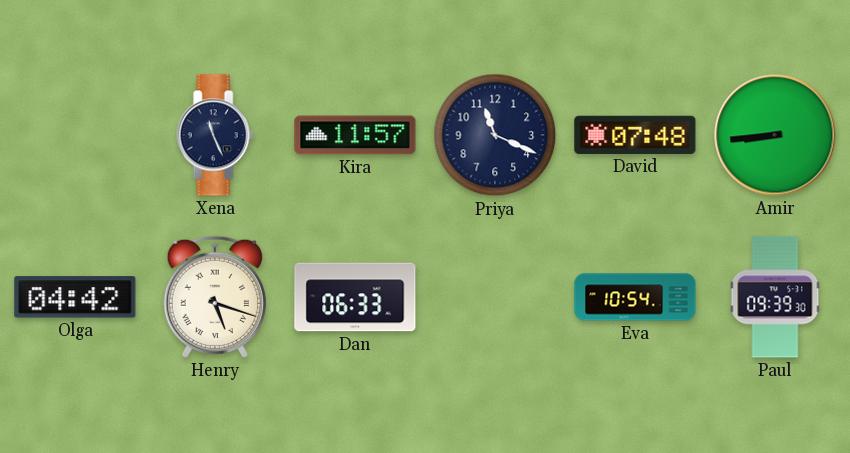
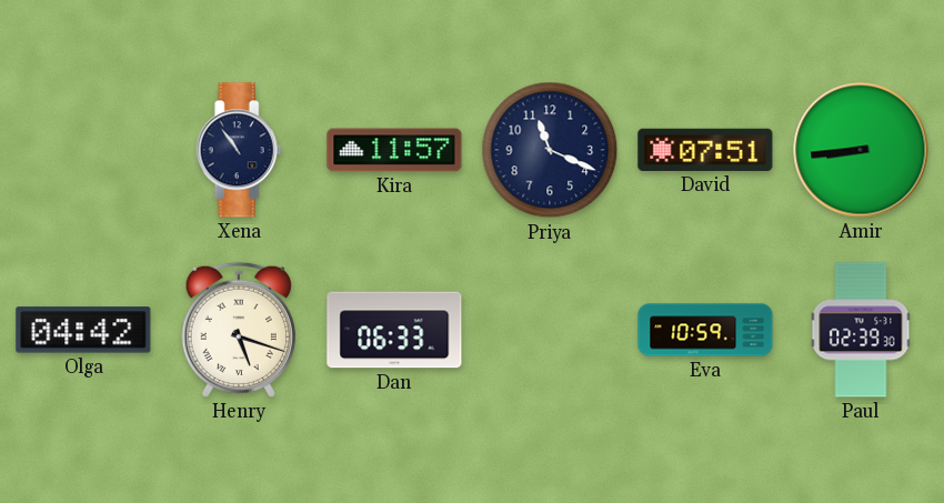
Xena: 11:26 -> 10:54
David: 07:48 -> 07:51
Eva: 10:54 -> 10:59
Paul: 09:39 -> 02:39
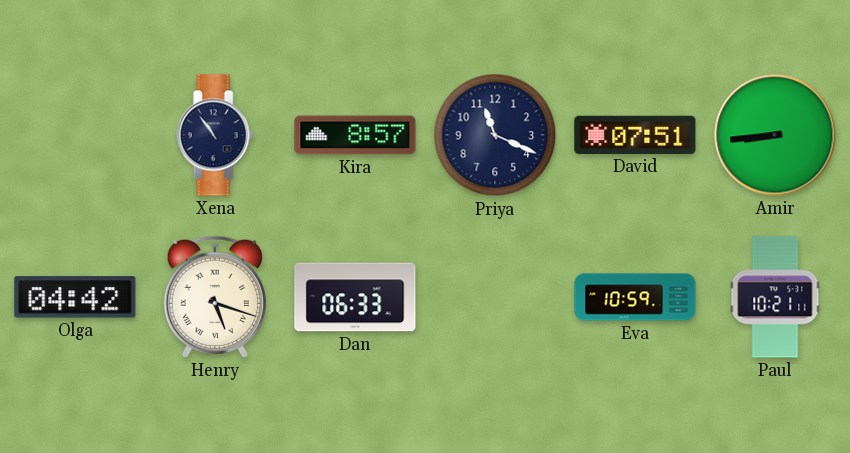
Kira: 11:57 -> 8:57
Paul: 02:39 -> 10:21
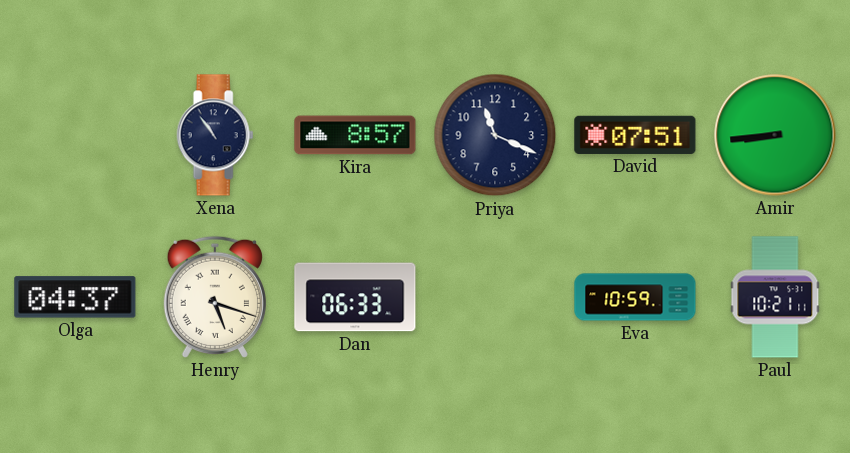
Olga: 04:42 -> 04:37
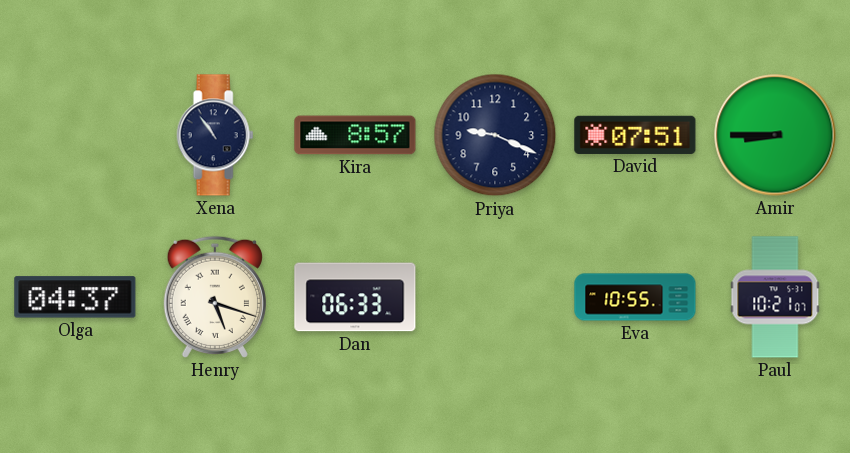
Priya: 11:19 -> 9:19
Amir: 8:44 -> 8:45
Eva: 10:59 -> 10:55
Paul: 10:21:11 -> 10:21:07
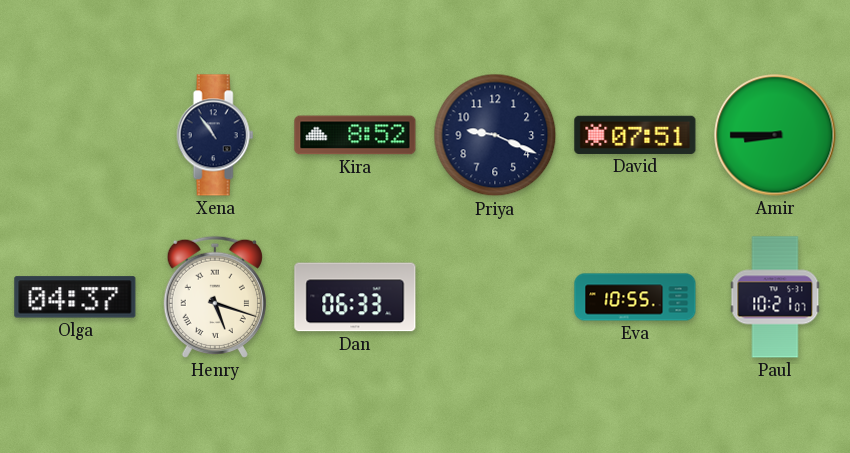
Kira: 8:57 -> 8:52
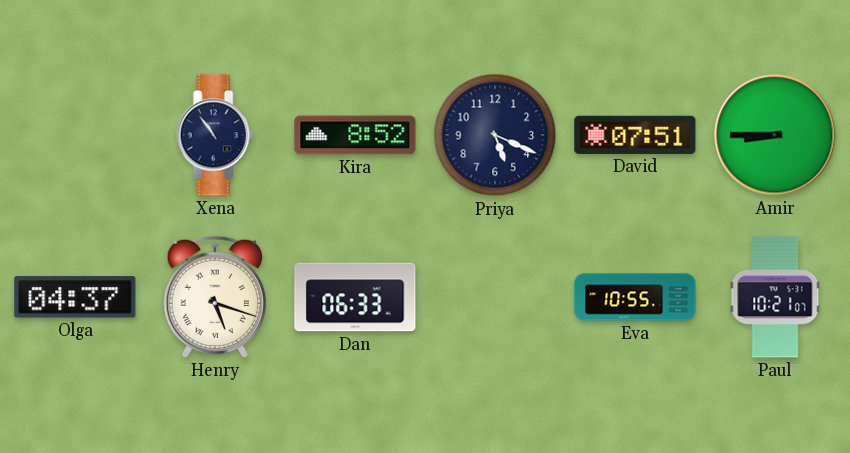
Priya: 9:19 -> 5:19
